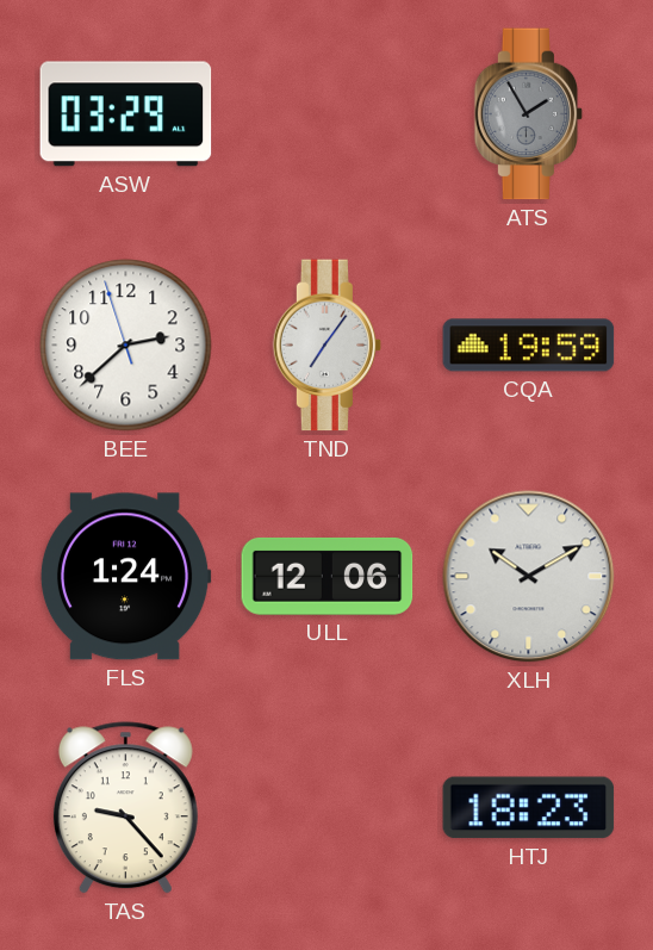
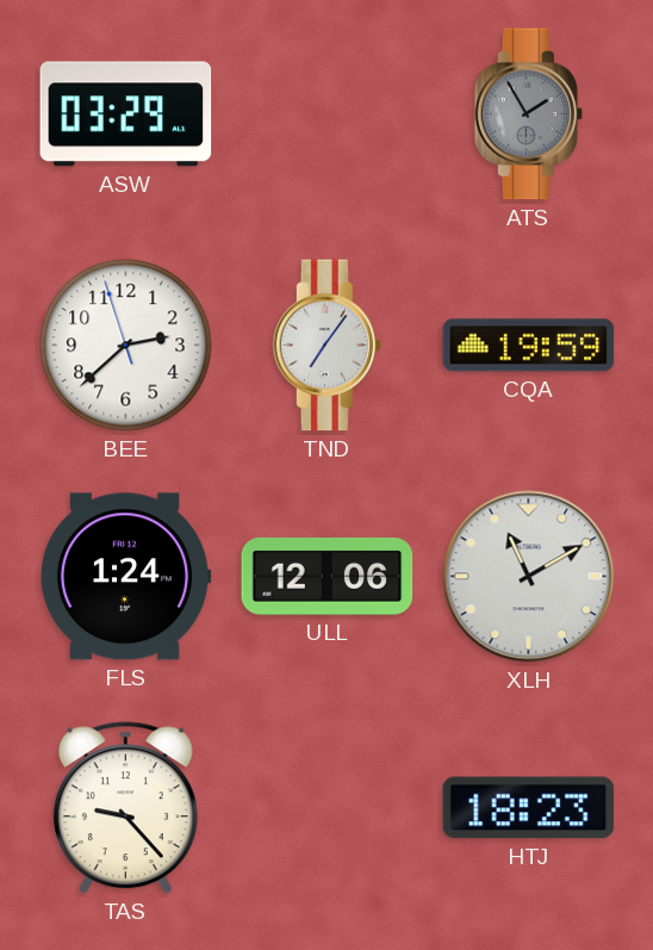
XLH: 10:10 -> 11:10
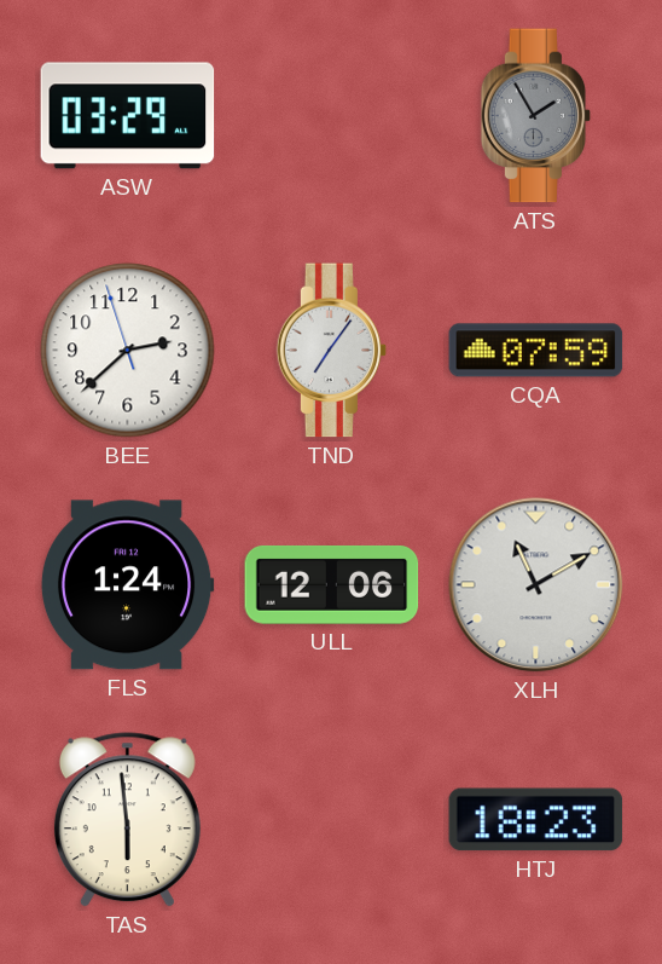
CQA: 19:59 -> 07:59
TAS: 9:23 -> 5:59
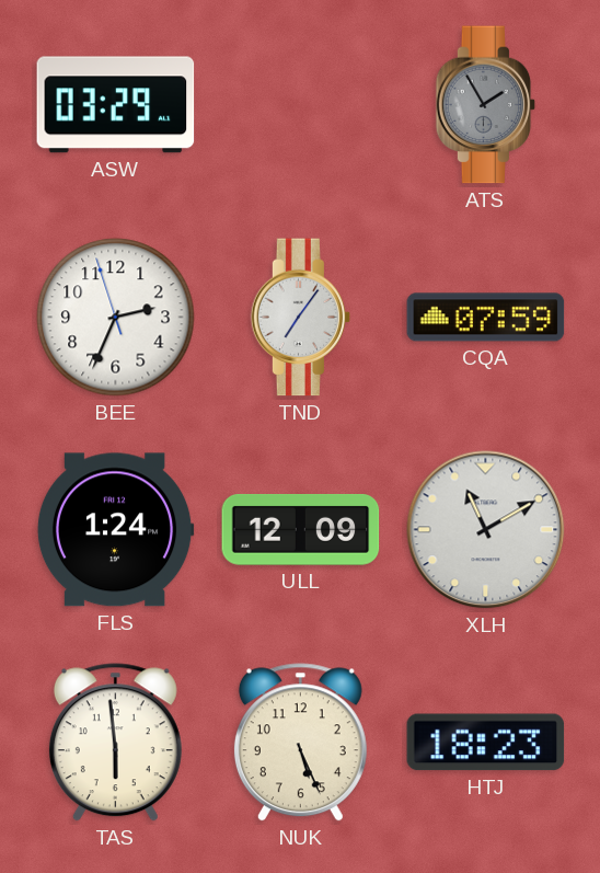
BEE: 2:37 -> 2:33
ULL: 12:06 -> 12:09
NUK: none -> 5:26
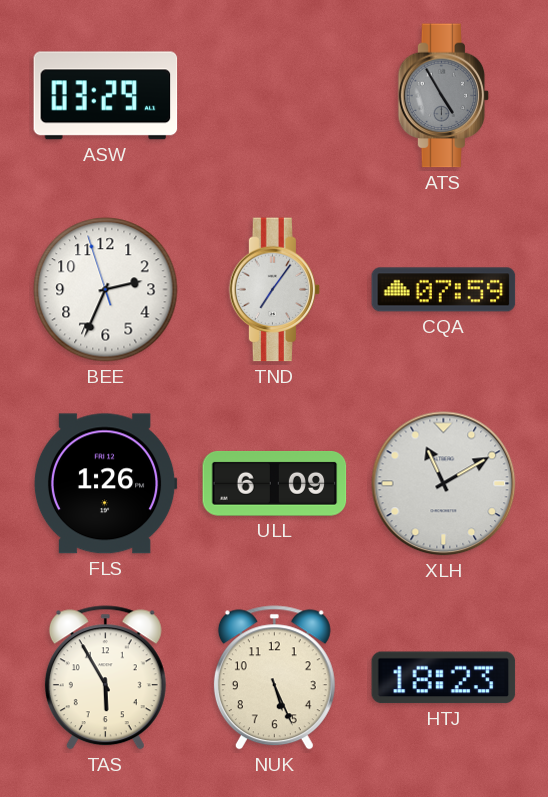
ATS: 1:55 -> 4:55
FLS: 1:24 -> 1:26
ULL: 12:09 -> 6:09
TAS: 5:59 -> 5:55
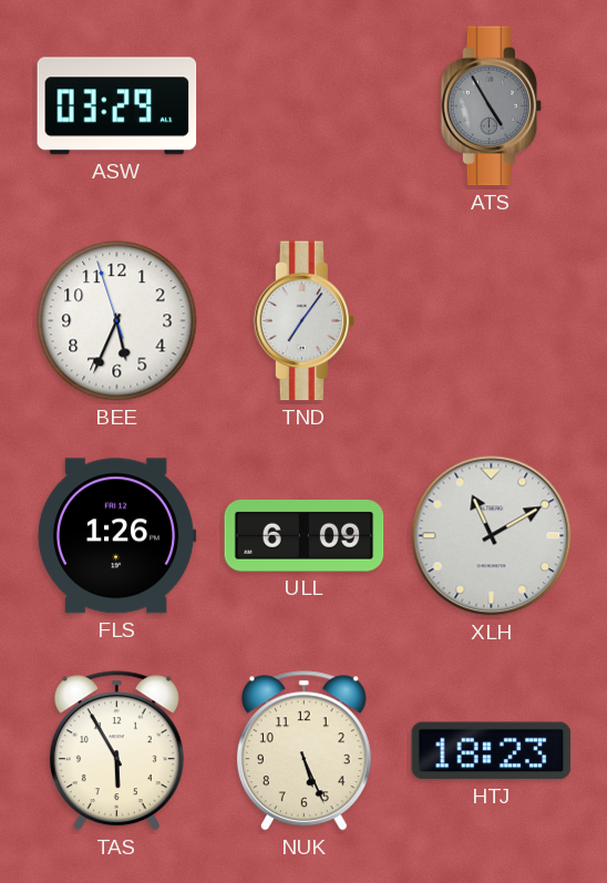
BEE: 2:33 -> 5:33
CQA: 07:59 -> none
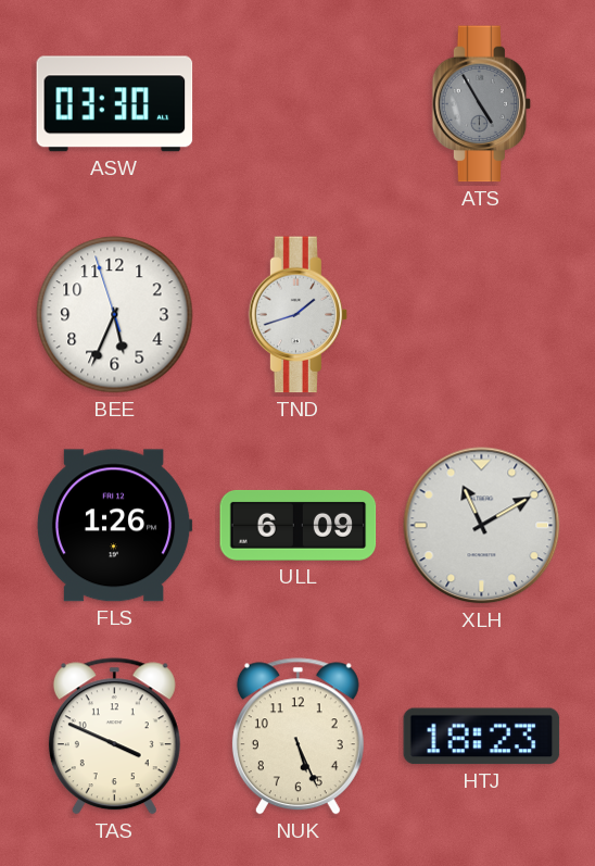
ASW: 03:29 -> 03:30
TND: 7:06 -> 1:42
TAS: 5:55 -> 3:49
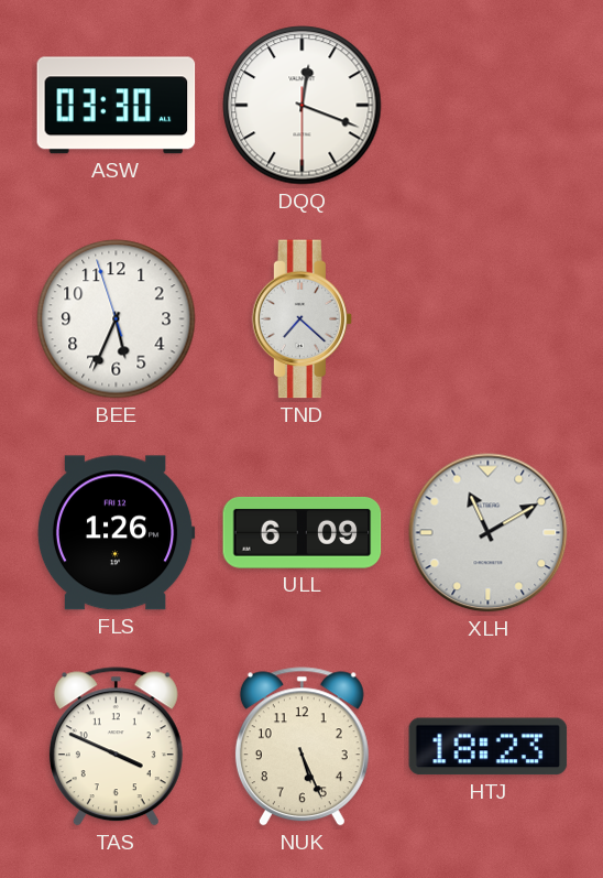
DQQ: none -> 12:18
ATS: 4:55 -> none
TND: 1:42 -> 7:22
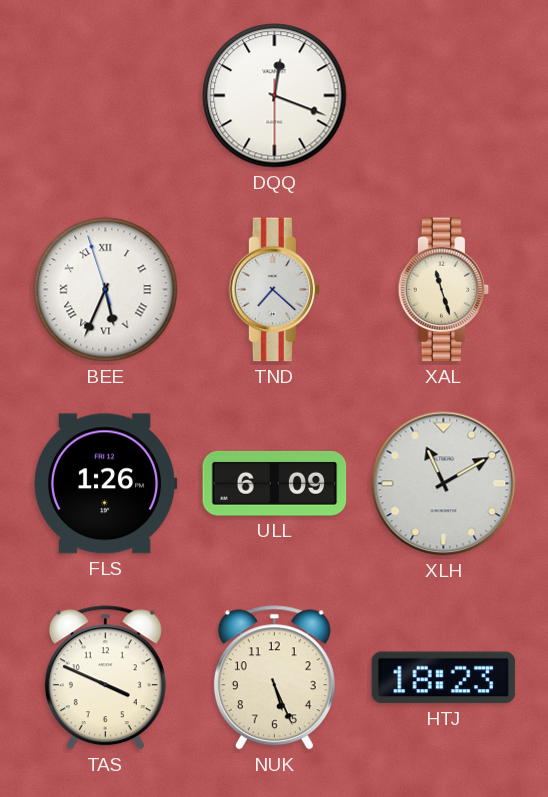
ASW: 03:30 -> none
BEE numerals: Arabic -> Roman
XAL: none -> 11:27
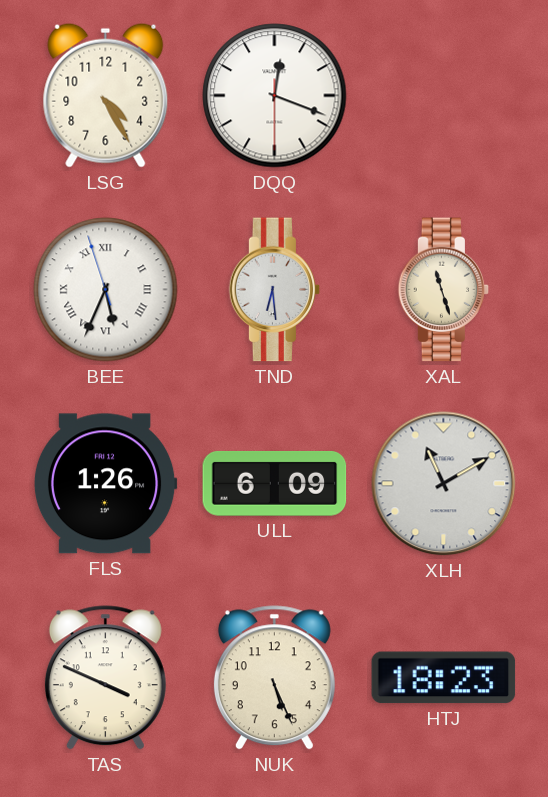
LSG: none -> 4:25
TND: 7:22 -> 6:29
